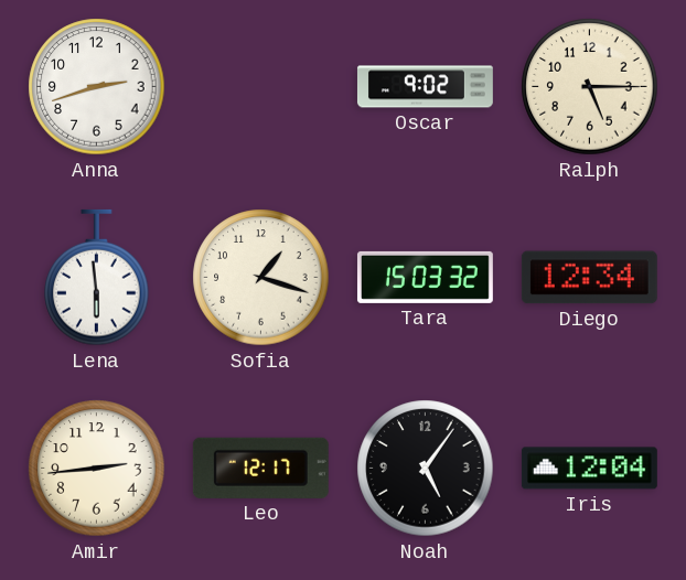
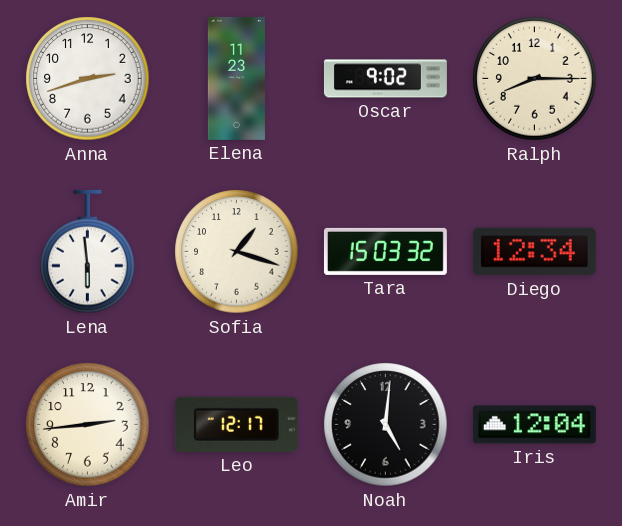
Elena: none -> 11:23
Ralph: 5:15 -> 8:15
Noah: 5:06 -> 5:01
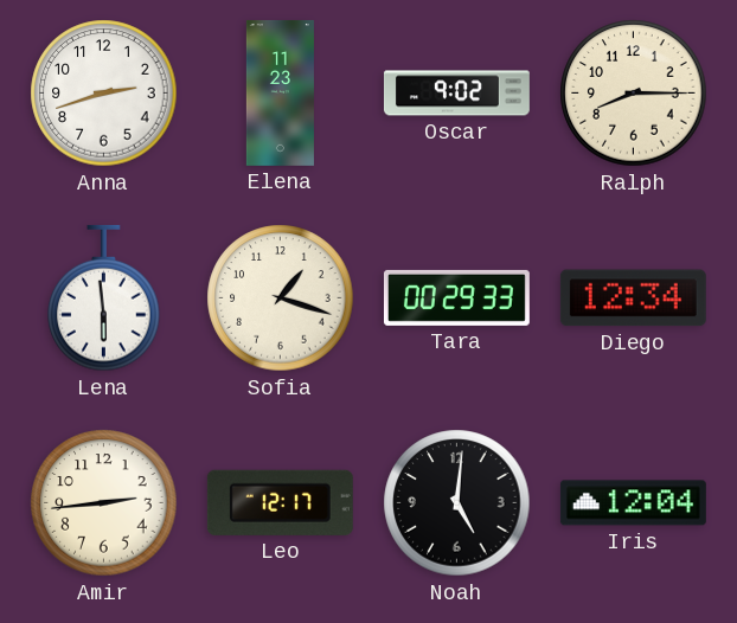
Tara: 15:03 -> 00:29
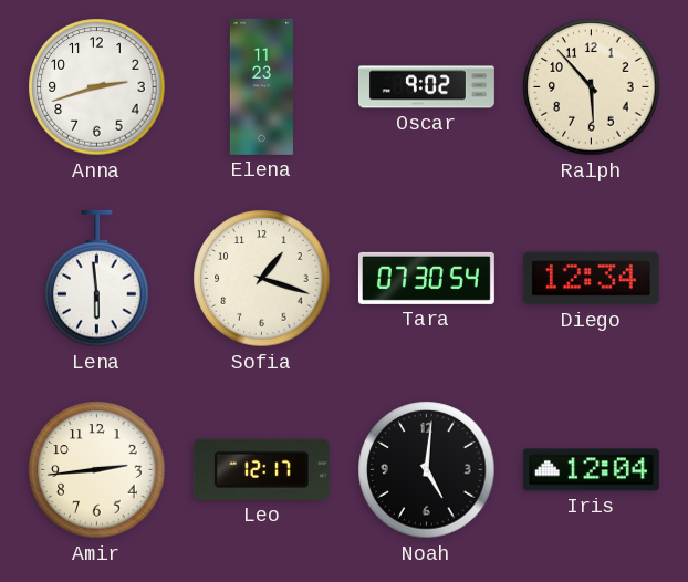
Ralph: 8:15 -> 5:53
Tara: 00:29 -> 07:30
